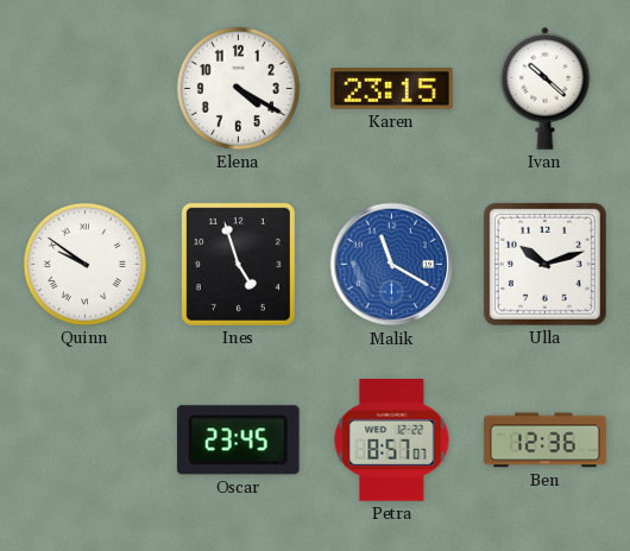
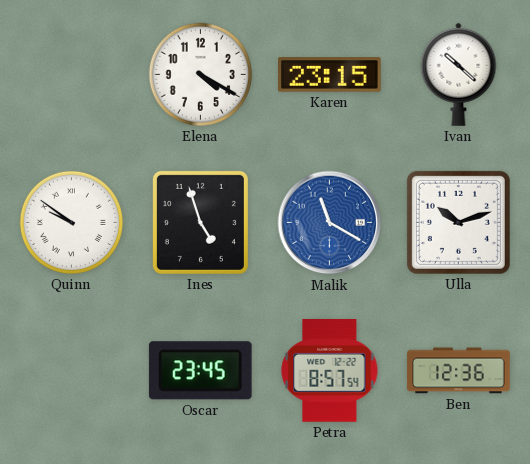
Petra: 8:57:07 -> 8:57:54
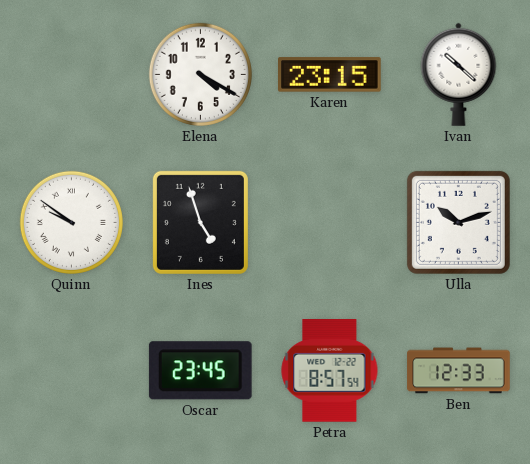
Malik: 11:20 -> none
Ben: 12:36 -> 12:33
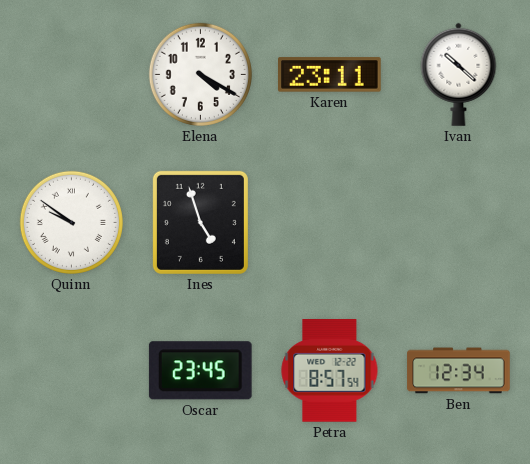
Karen: 23:15 -> 23:11
Ulla: 10:12 -> none
Ben: 12:33 -> 12:34
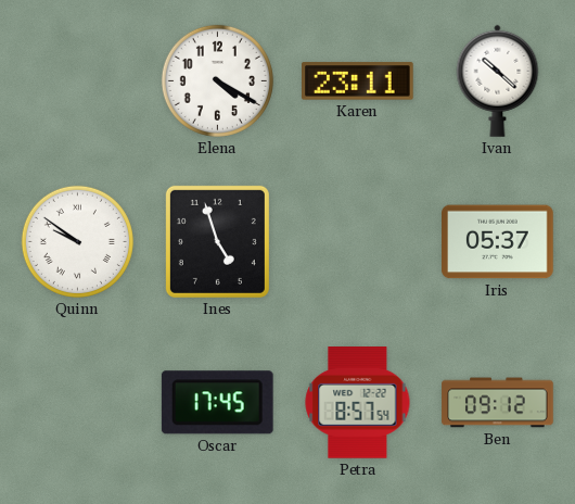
Iris: none -> 05:37
Oscar: 23:45 -> 17:45
Ben: 12:34 -> 09:12
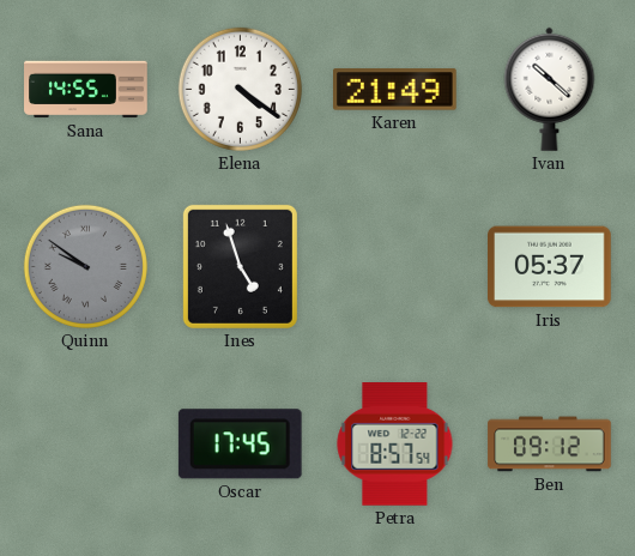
Sana: none -> 14:55
Elena: 4:20 -> 4:21
Karen: 23:11 -> 21:49
Quinn dial: white -> grey
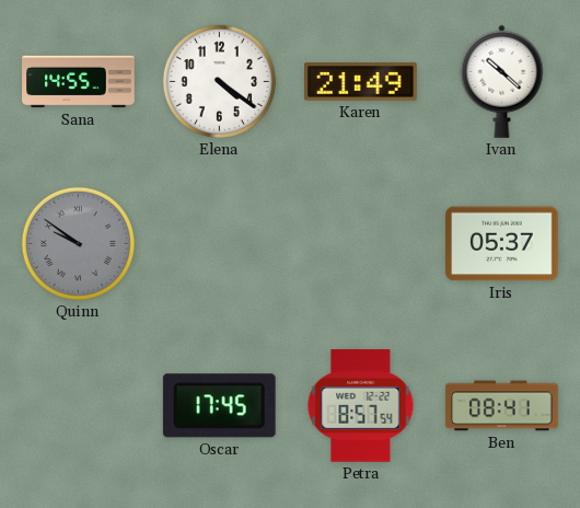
Ines: 4:57 -> none
Ben: 09:12 -> 08:41
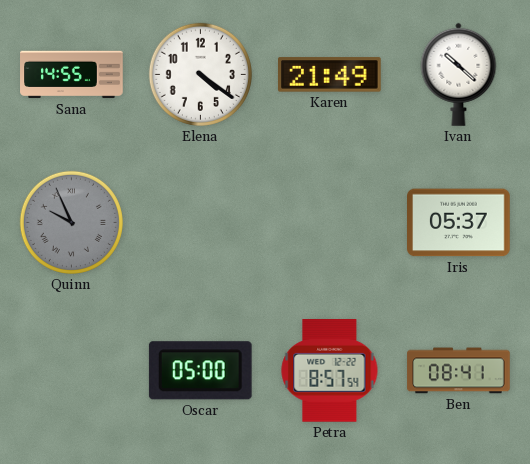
Quinn: 9:51 -> 9:56
Oscar: 17:45 -> 05:00
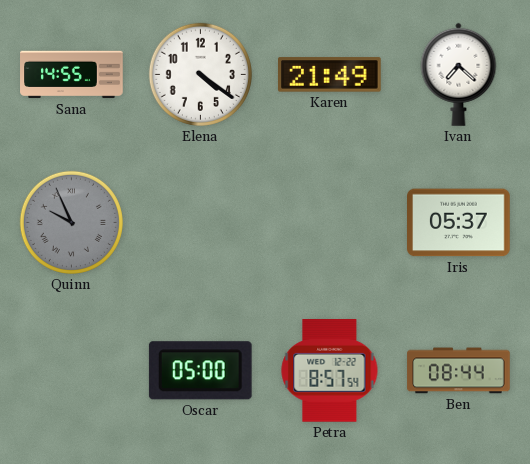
Ivan: 10:22 -> 7:22
Ben: 08:41 -> 08:44
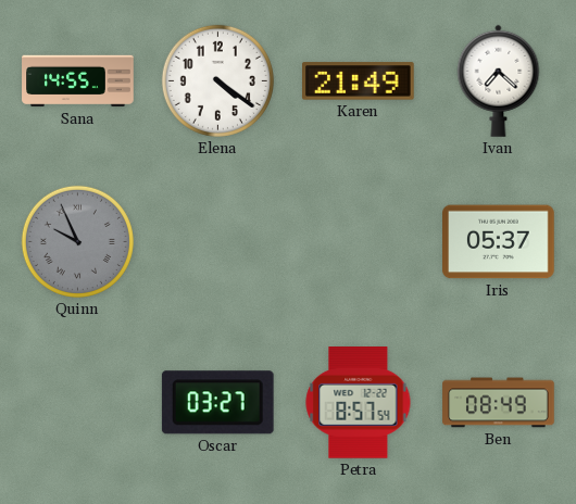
Oscar: 05:00 -> 03:27
Ben: 08:44 -> 08:49
